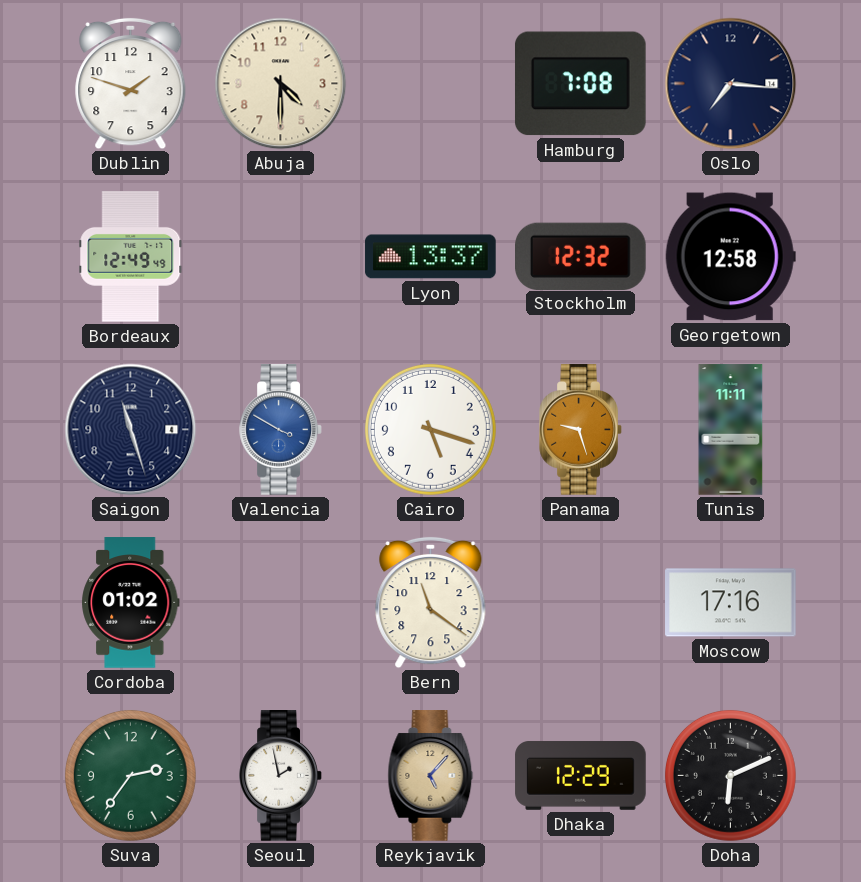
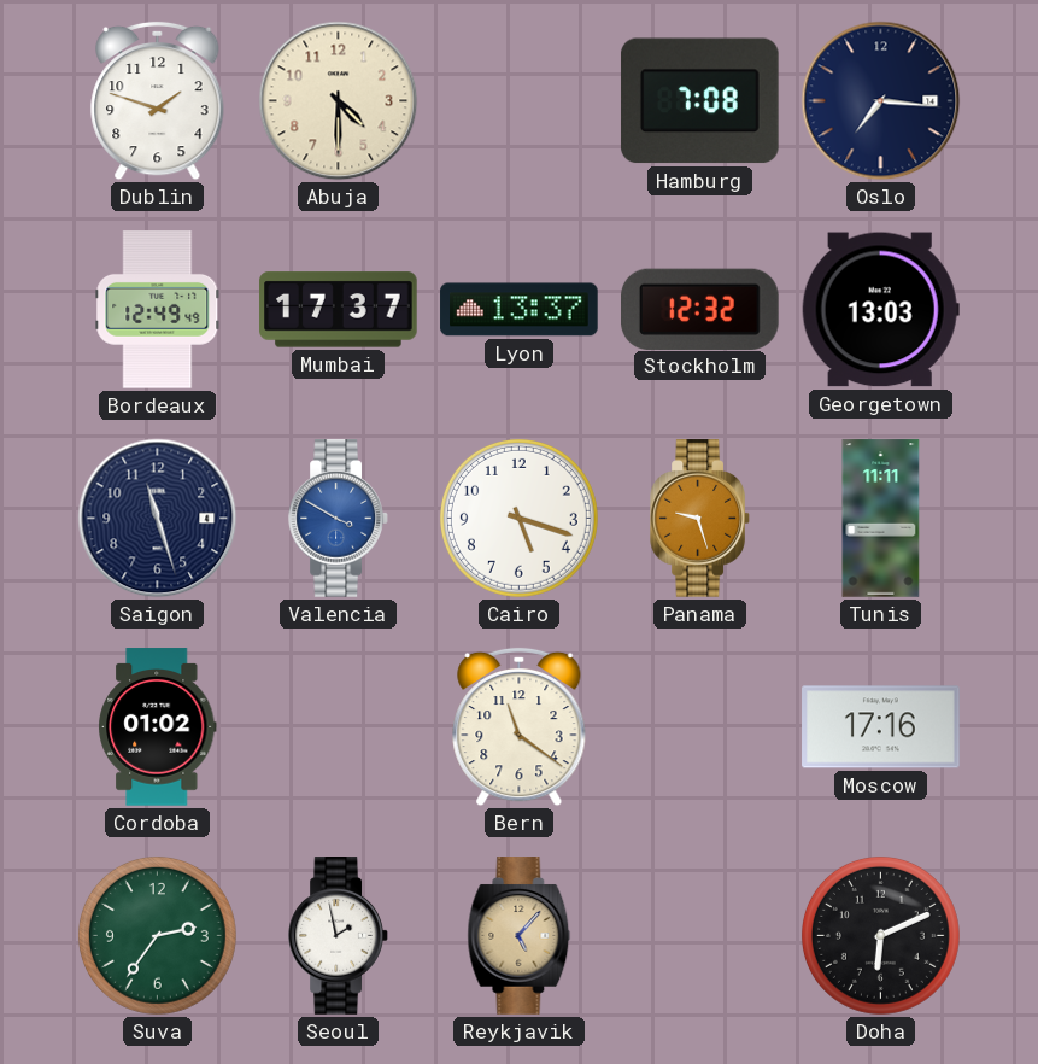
Mumbai: none -> 17:37
Georgetown: 12:58 -> 13:03
Dhaka: 12:29 -> none
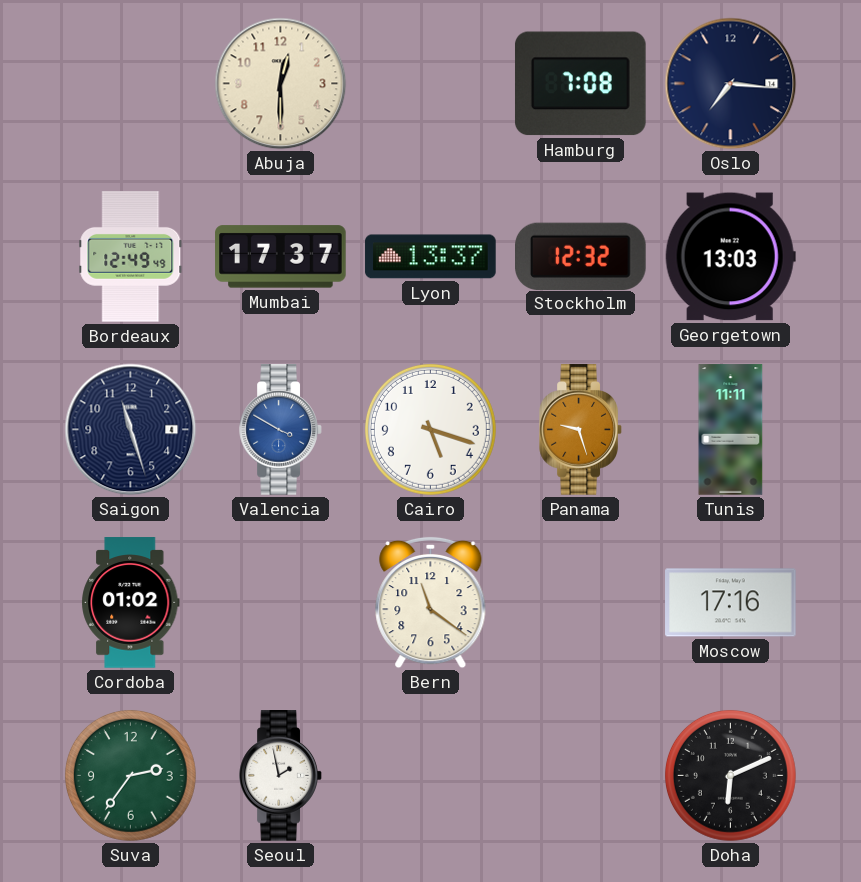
Dublin: 1:48 -> none
Abuja: 4:30 -> 12:30
Reykjavik: 5:07 -> none
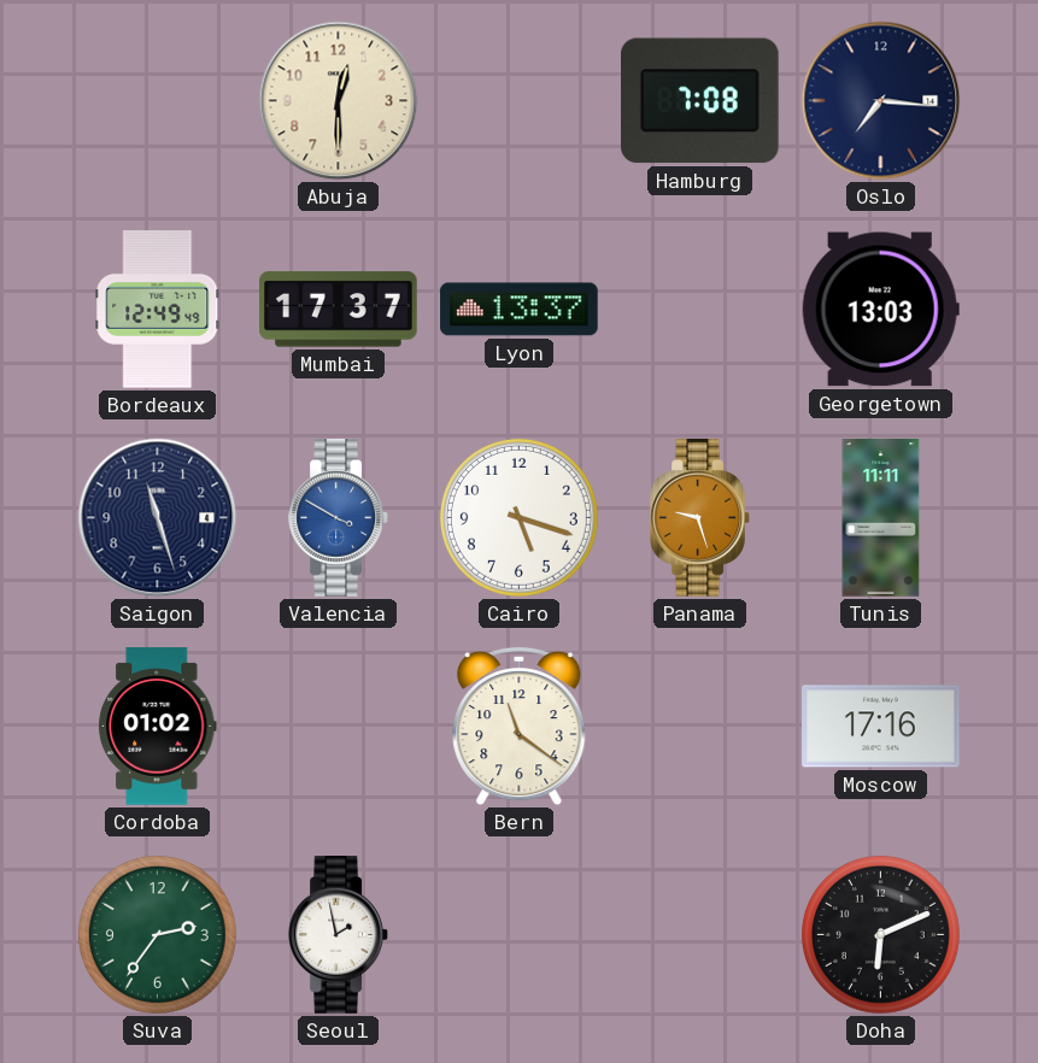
Stockholm: 12:32 -> none
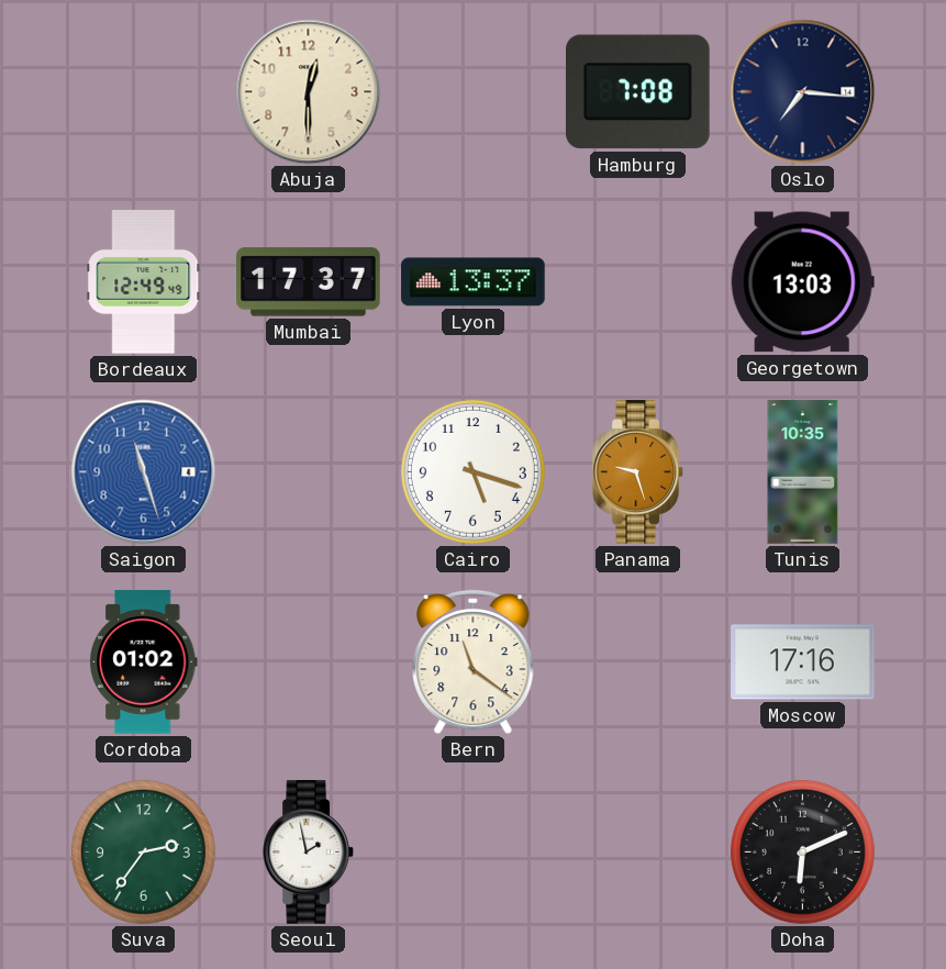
Saigon dial: navy -> blue
Valencia: 3:50 -> none
Tunis: 11:11 -> 10:35
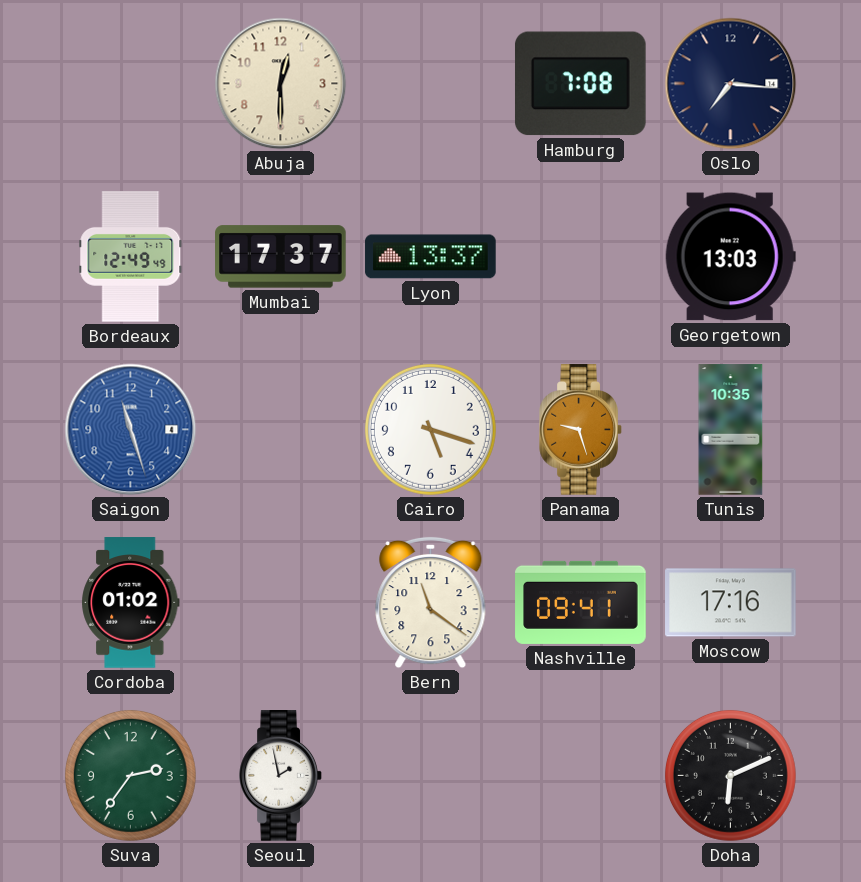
Nashville: none -> 09:41
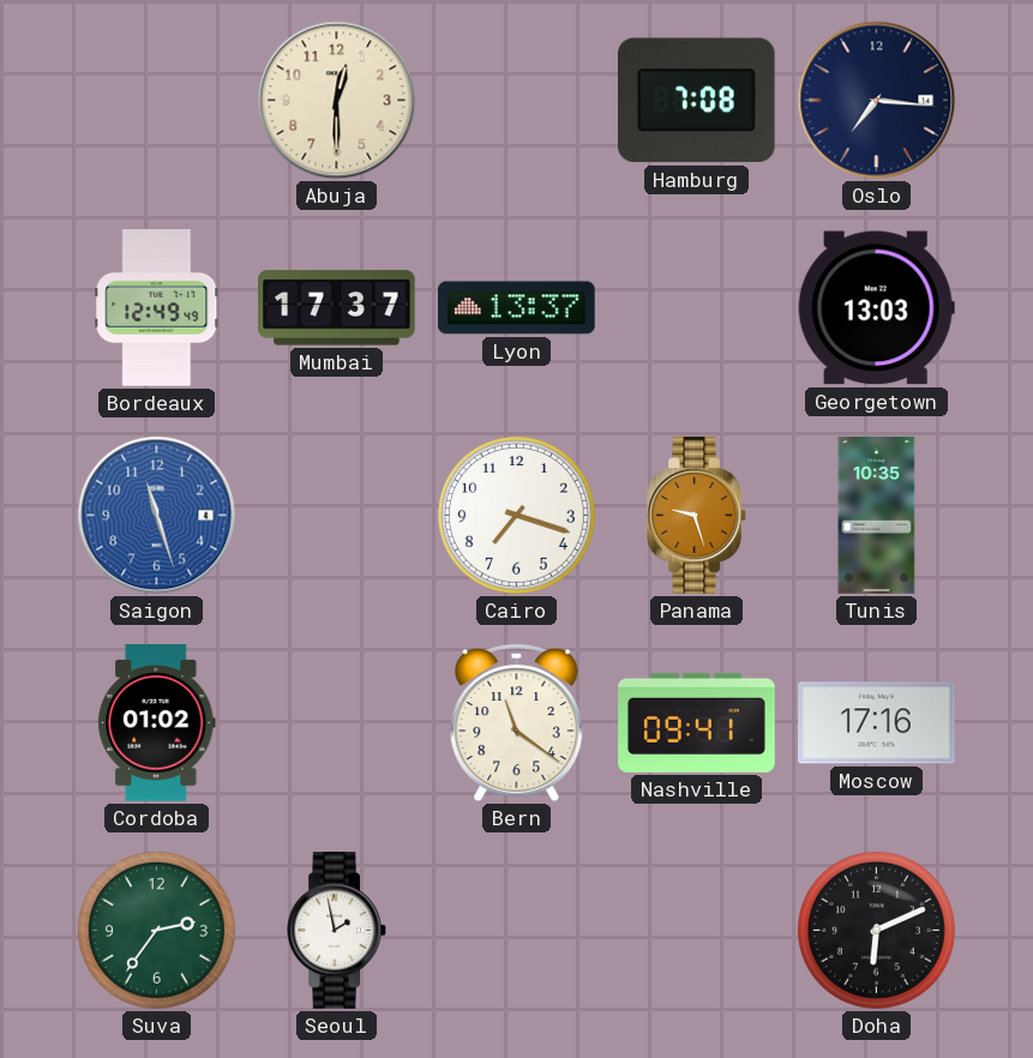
Cairo: 5:18 -> 7:18
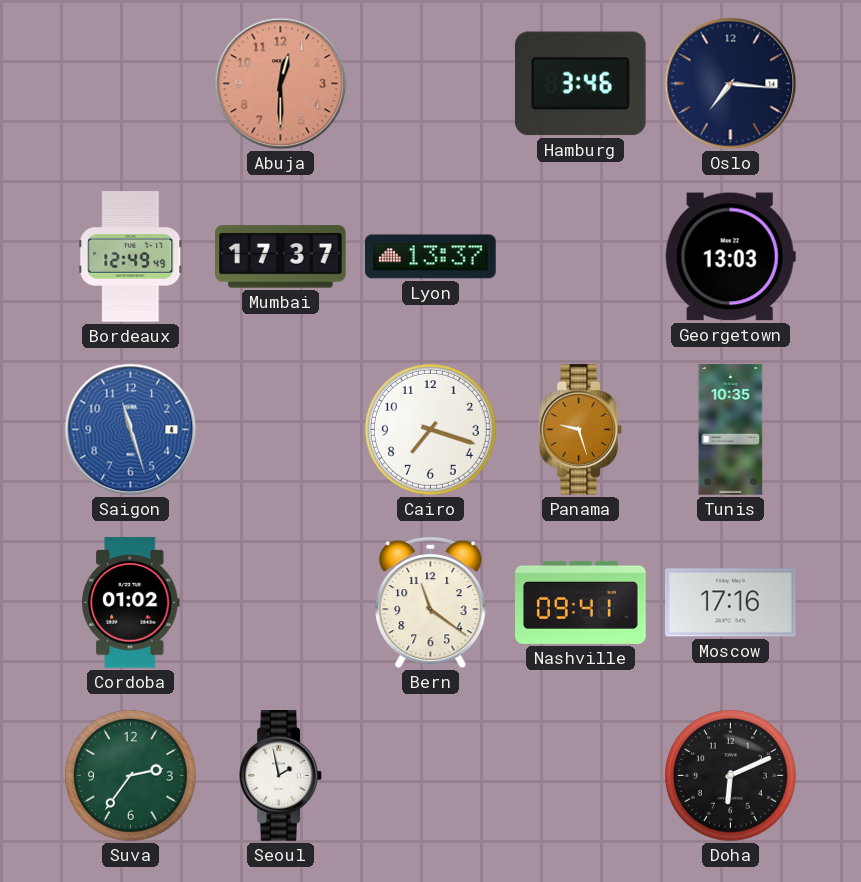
Abuja dial: cream -> salmon
Hamburg: 7:08 -> 3:46
